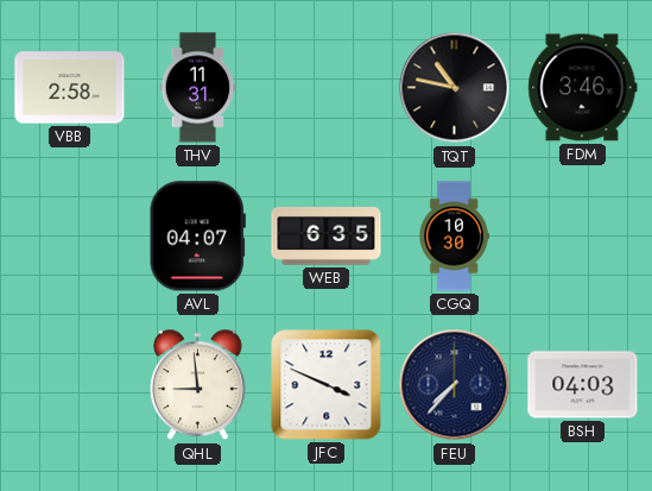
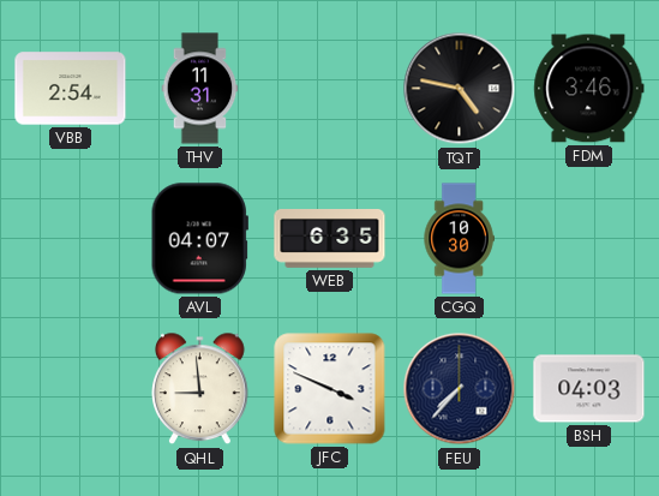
VBB: 2:58 -> 2:54
TQT: 10:47 -> 4:47
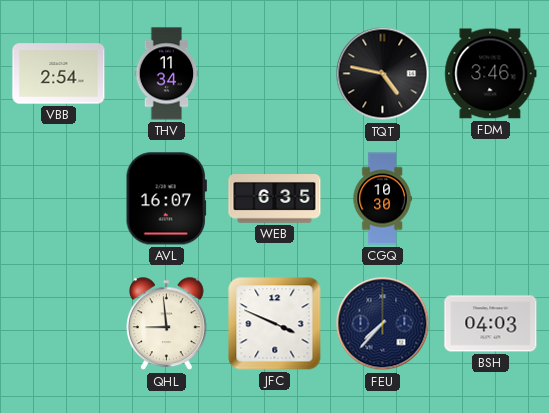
THV: 11:31 -> 11:34
AVL: 04:07 -> 16:07
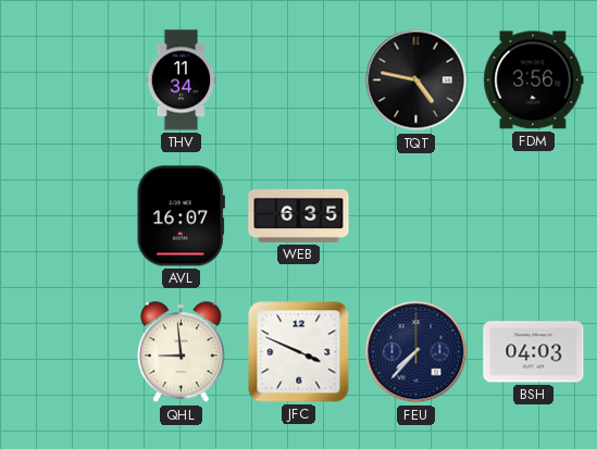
VBB: 2:54 -> none
FDM: 3:46 -> 3:56
CGQ: 10:30 -> none
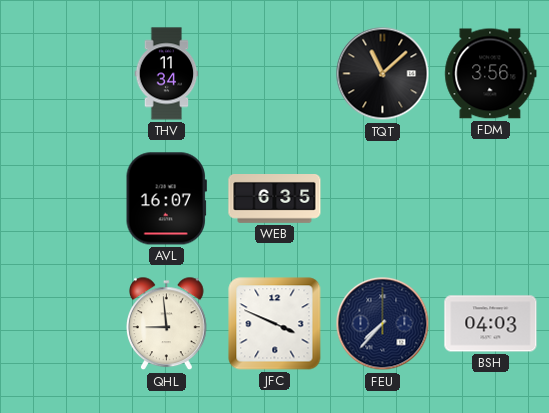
TQT: 4:47 -> 11:08
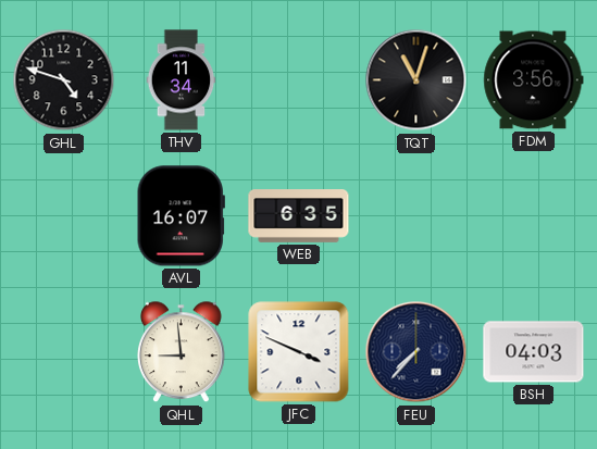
GHL: none -> 4:48
TQT: 11:08 -> 11:03
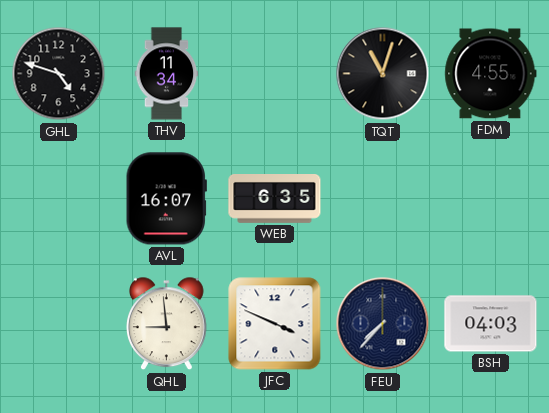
FDM: 3:56 -> 4:55
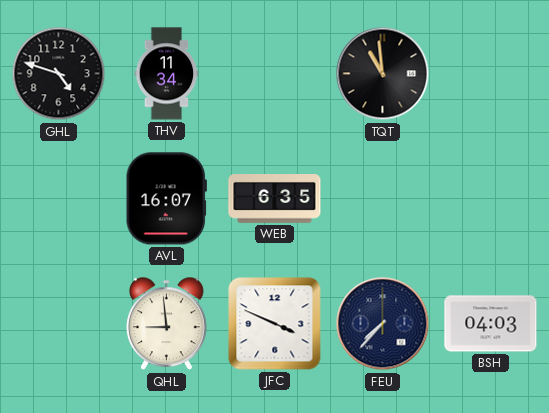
TQT: 11:03 -> 10:59
FDM: 4:55 -> none
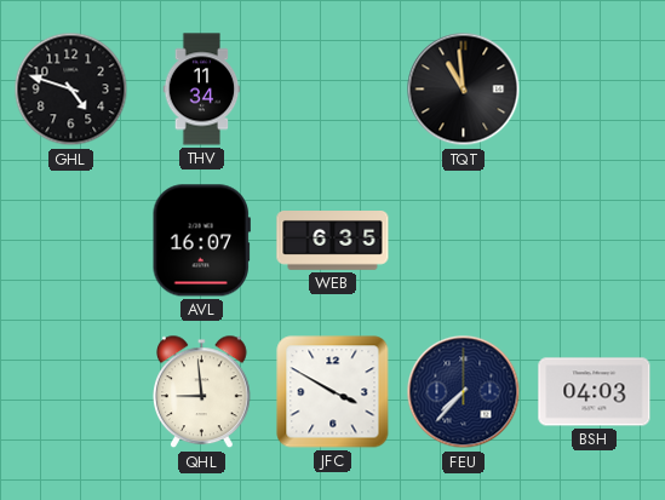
JFC: 3:49 -> 3:50
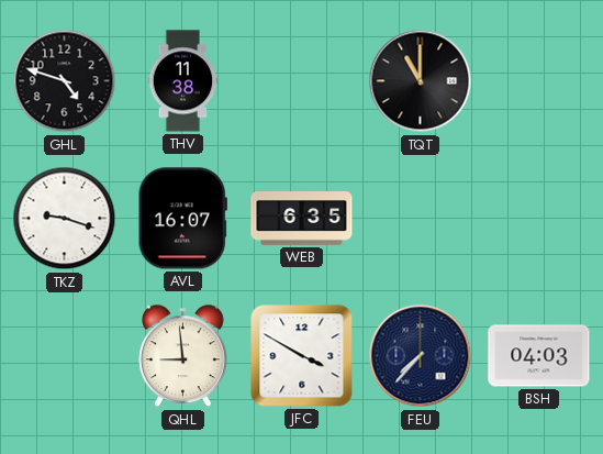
THV: 11:34 -> 11:38
TQT: 10:59 -> 11:00
TKZ: none -> 9:18
